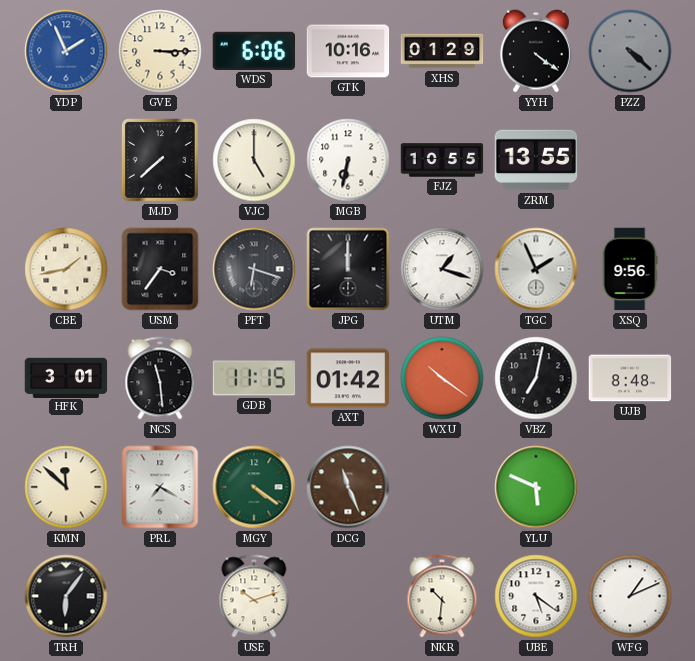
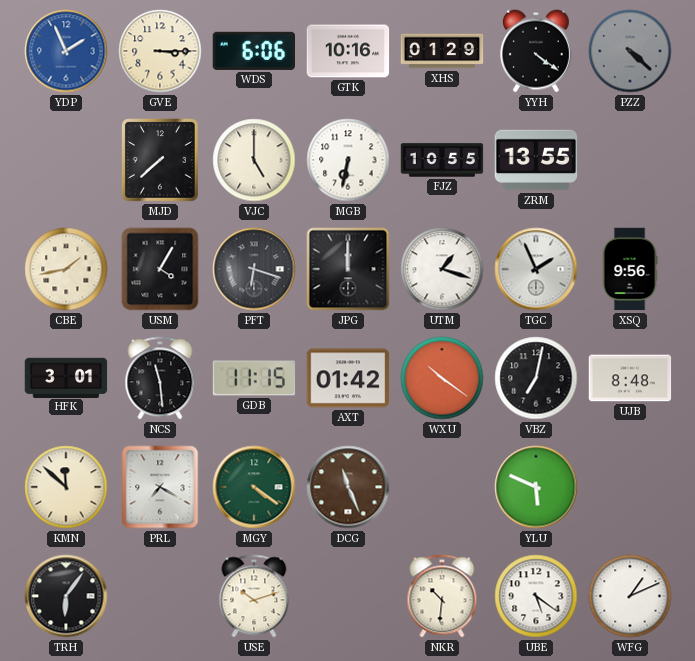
USM: 3:36 -> 4:05
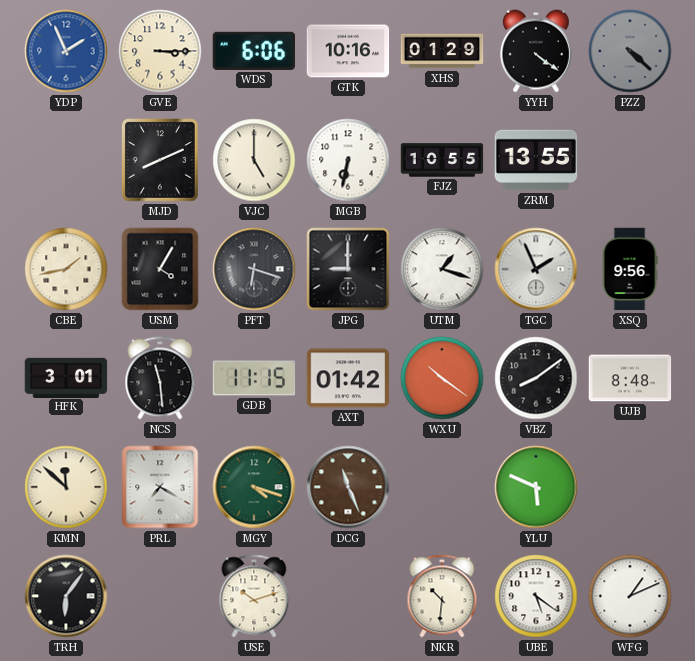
MJD: 7:38 -> 8:11
JPG: 12:00 -> 9:00
VBZ: 7:02 -> 8:09
MGY: 4:21 -> 4:18
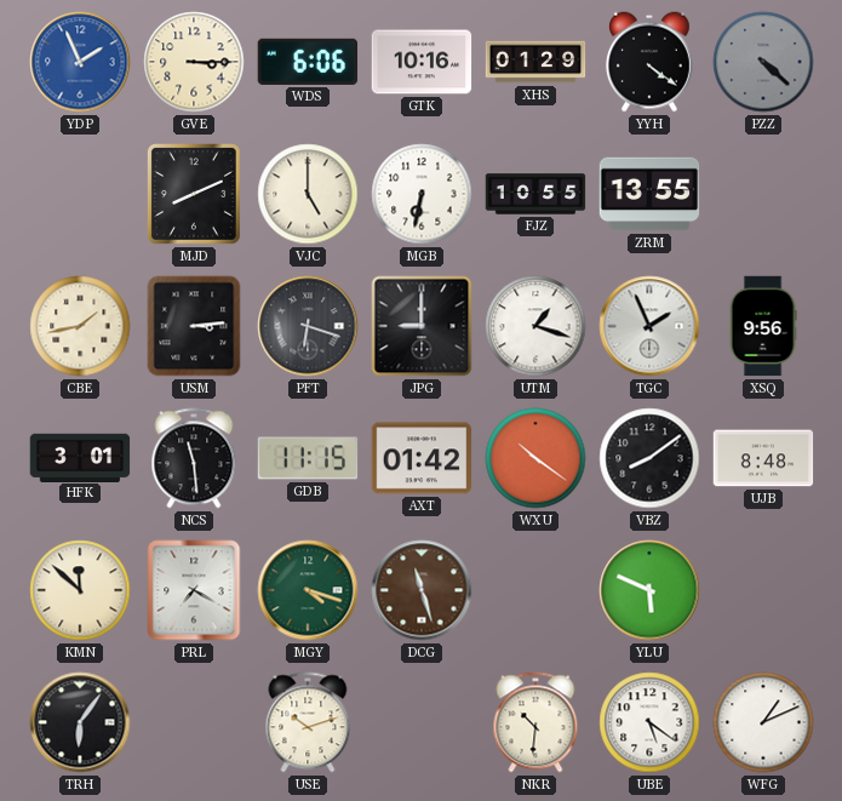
USM: 4:05 -> 3:14
DCG: 11:26 -> 11:27
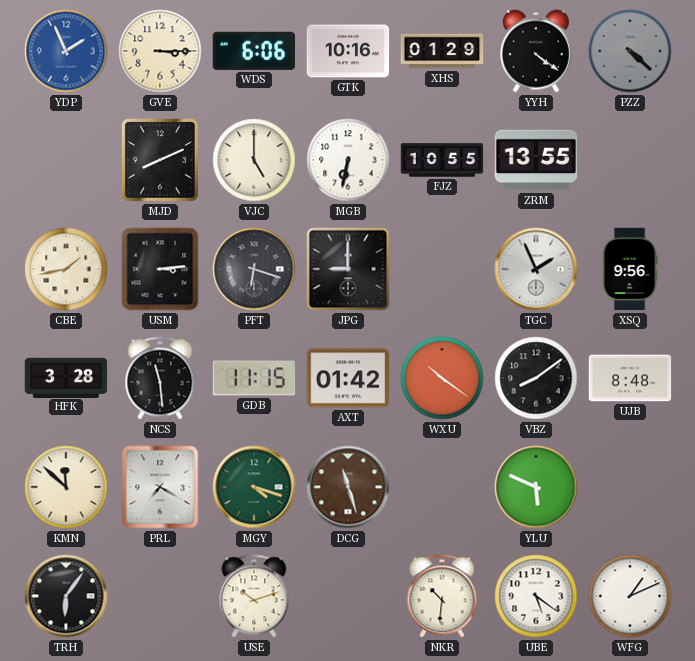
UTM: 1:18 -> none
HFK: 3:01 -> 3:28
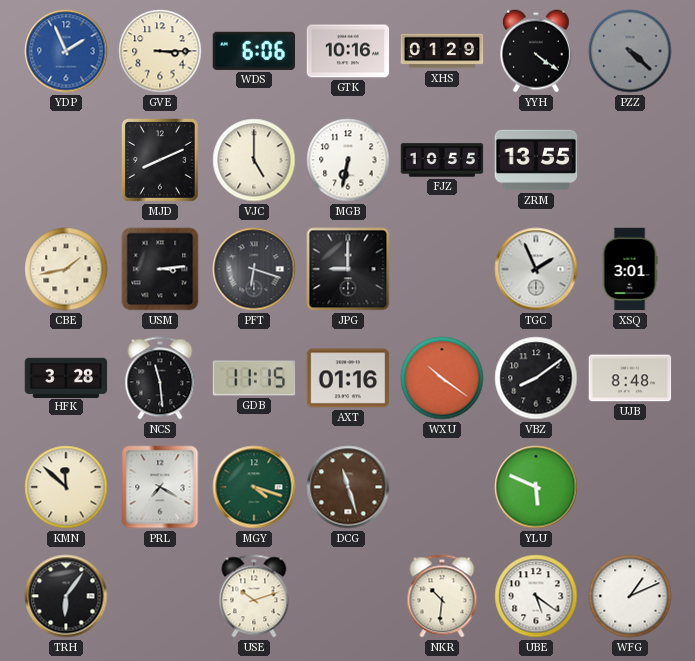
XSQ: 9:56 -> 3:01
AXT: 01:42 -> 01:16
